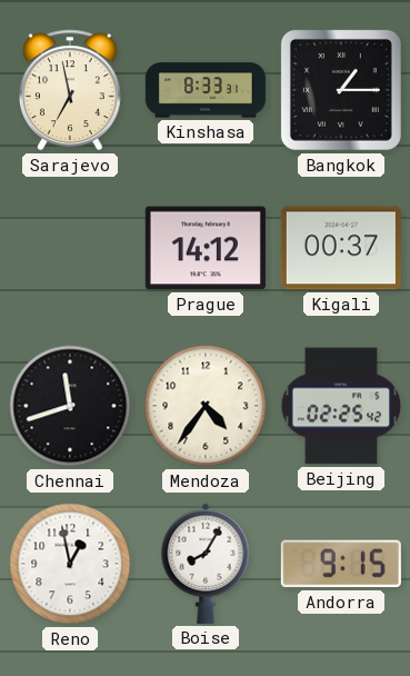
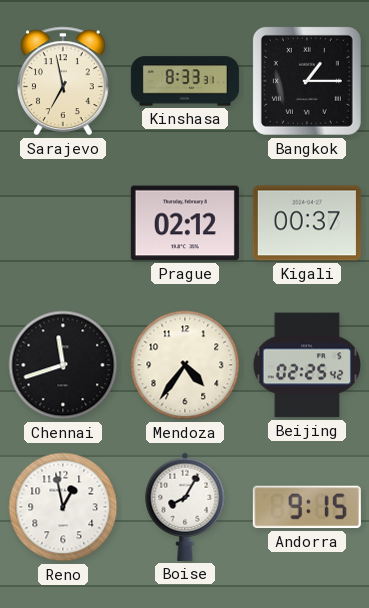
Prague: 14:12 -> 02:12
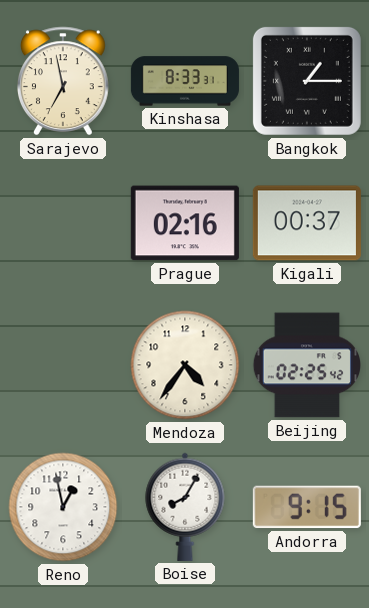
Prague: 02:12 -> 02:16
Chennai: 11:42 -> none
